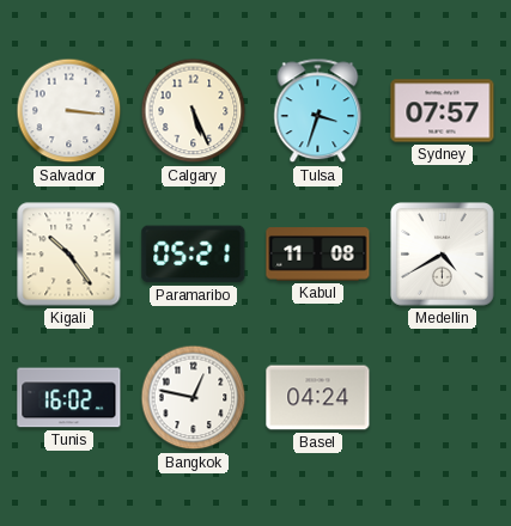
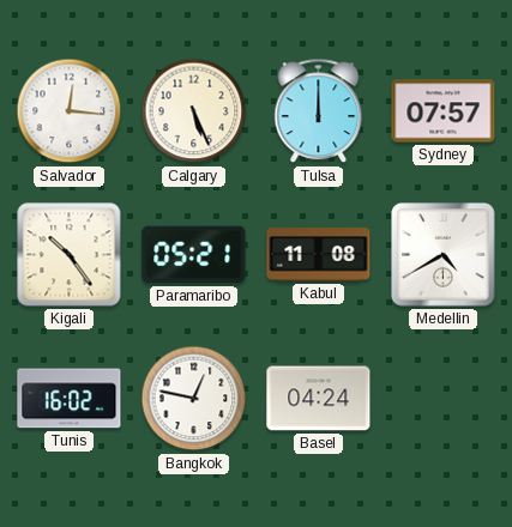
Salvador: 3:16 -> 12:16
Tulsa: 3:33 -> 12:00
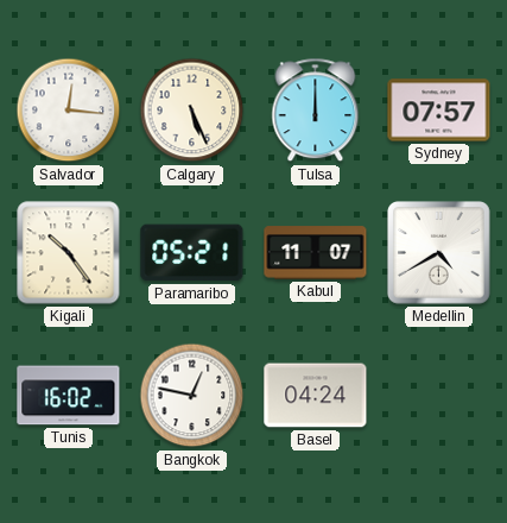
Kabul: 11:08 -> 11:07
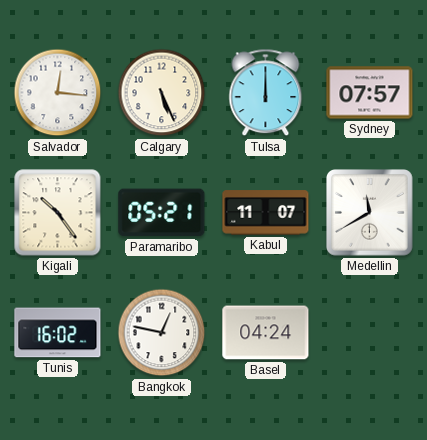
Medellin: 4:40 -> 11:40
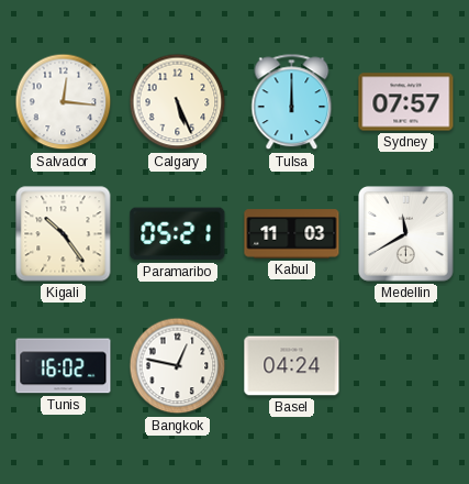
Kabul: 11:07 -> 11:03
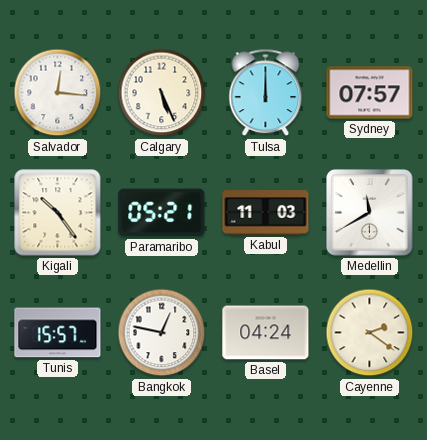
Tunis: 16:02 -> 15:57
Cayenne: none -> 2:21
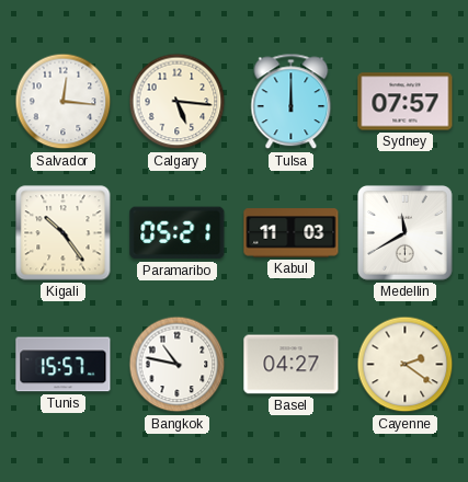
Calgary: 5:26 -> 5:16
Bangkok: 12:47 -> 10:47
Basel: 04:24 -> 04:27
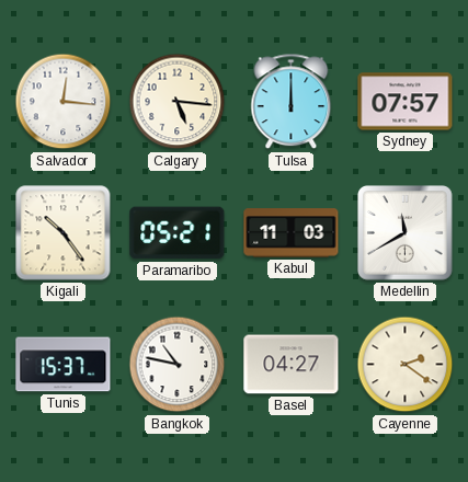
Tunis: 15:57 -> 15:37
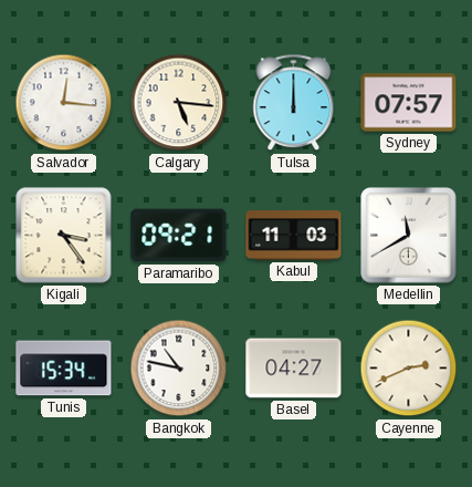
Kigali: 10:24 -> 3:24
Paramaribo: 05:21 -> 09:21
Tunis: 15:37 -> 15:34
Cayenne: 2:21 -> 2:41
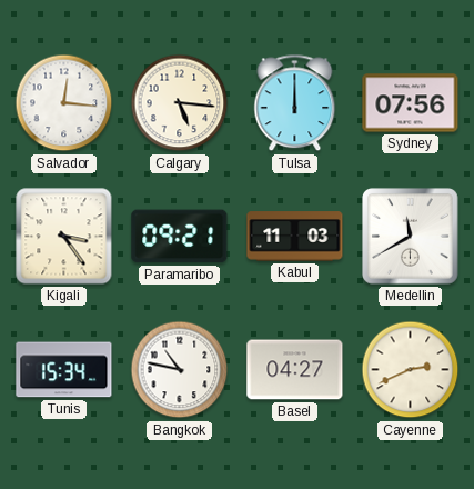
Sydney: 07:57 -> 07:56
